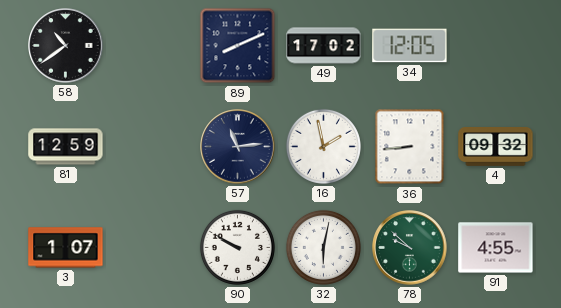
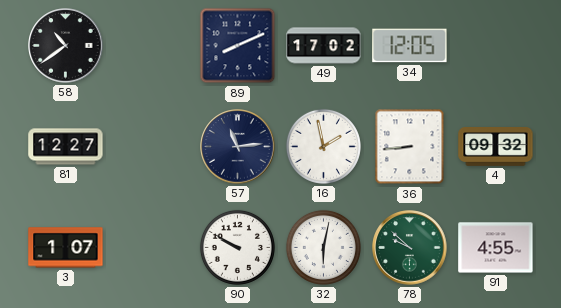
81: 12:59 -> 12:27
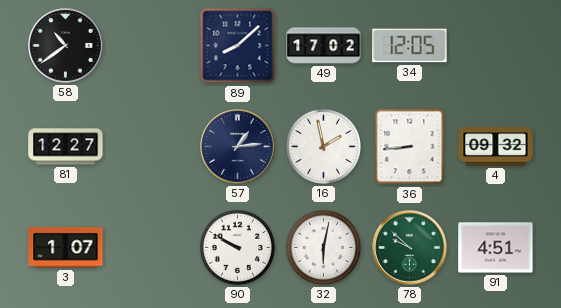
89: 8:11 -> 8:08
57: 11:14 -> 1:14
91: 4:55 -> 4:51
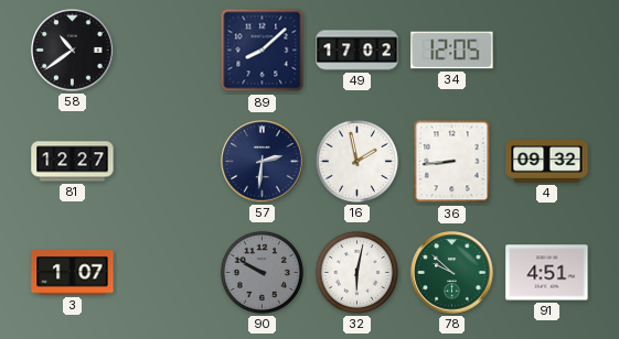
57: 1:14 -> 2:31
90 dial: white -> grey
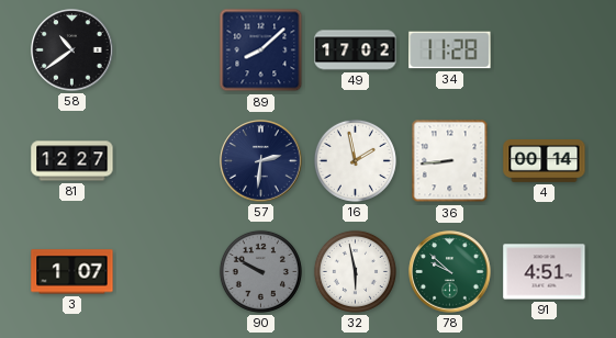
34: 12:05 -> 11:28
4: 09:32 -> 00:14
32: 6:02 -> 5:58
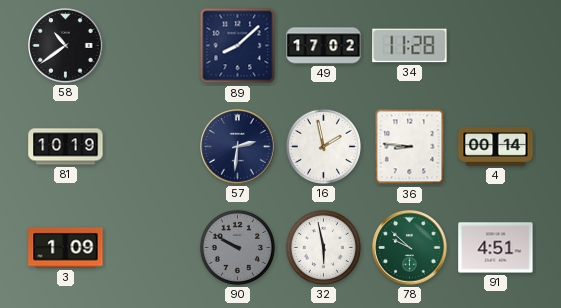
81: 12:27 -> 10:19
36: 8:44 -> 8:46
3: 1:07 -> 1:09
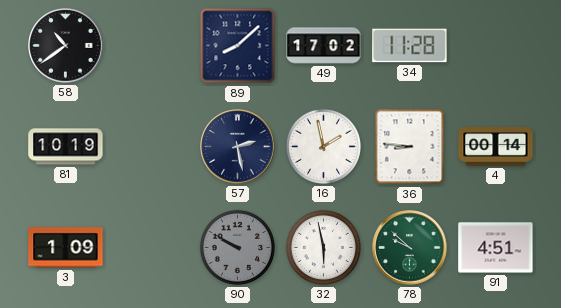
57: 2:31 -> 2:28
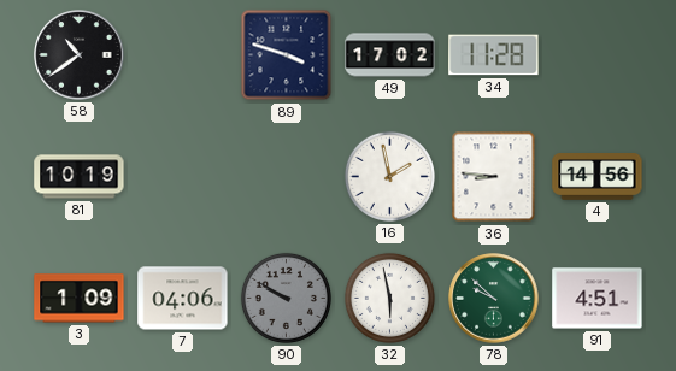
89: 8:08 -> 3:48
57: 2:28 -> none
4: 00:14 -> 14:56
7: none -> 04:06
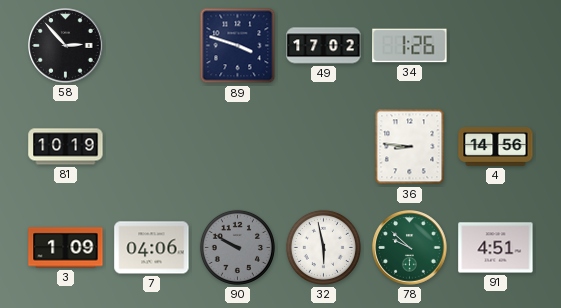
58: 10:39 -> 2:53
34: 11:28 -> 1:26
16: 1:58 -> none
